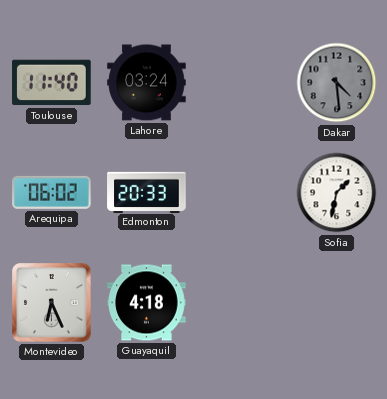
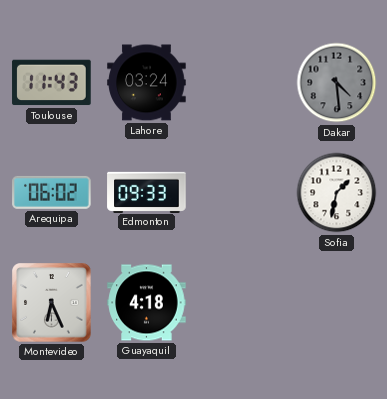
Toulouse: 11:40 -> 11:43
Edmonton: 20:33 -> 09:33
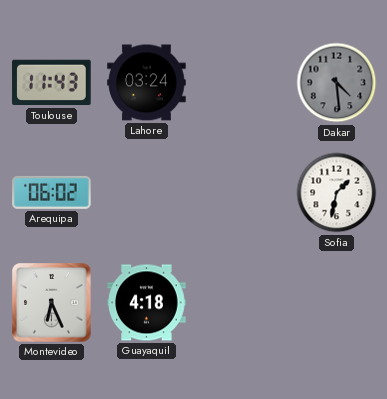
Edmonton: 09:33 -> none
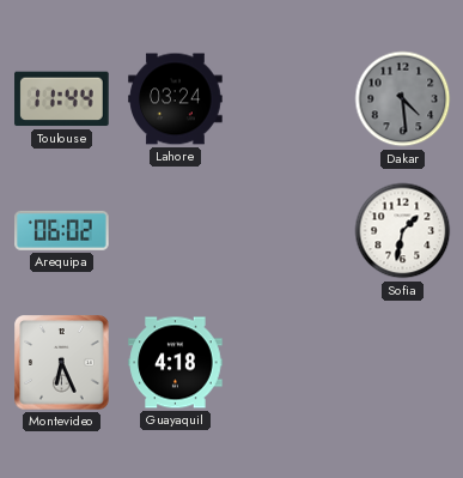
Toulouse: 11:43 -> 11:44
